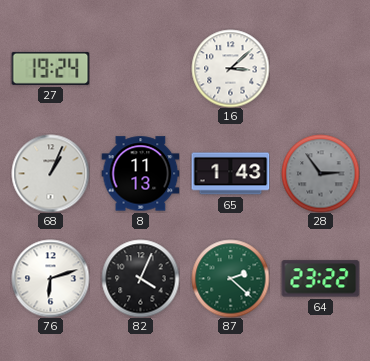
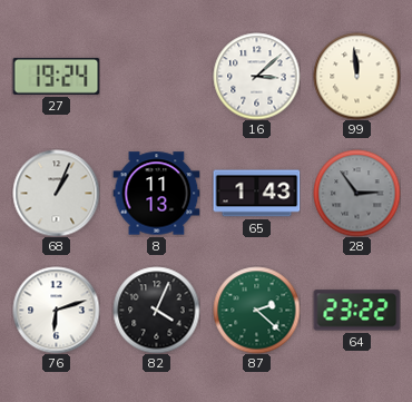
99: none -> 11:59
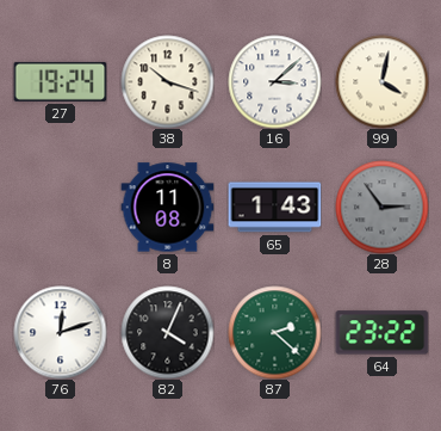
38: none -> 10:18
99: 11:59 -> 4:02
68: 1:04 -> none
8: 11:13 -> 11:08
76: 6:12 -> 12:12
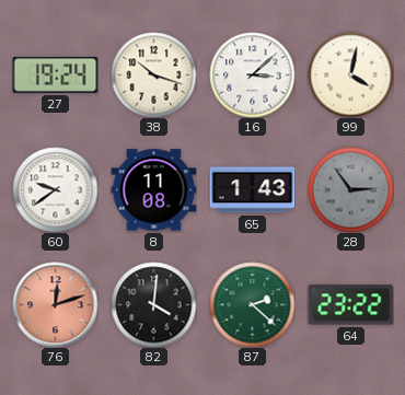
60: none -> 9:39
76 dial: white -> salmon
82: 4:04 -> 4:01
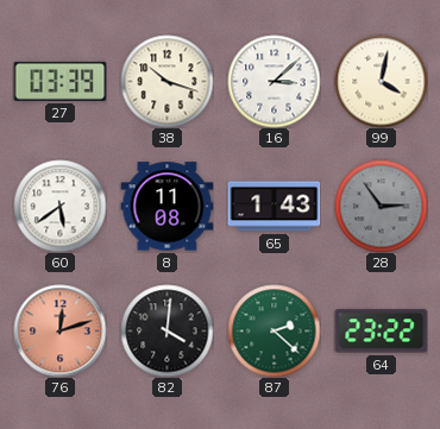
27: 19:24 -> 03:39
60: 9:39 -> 5:39
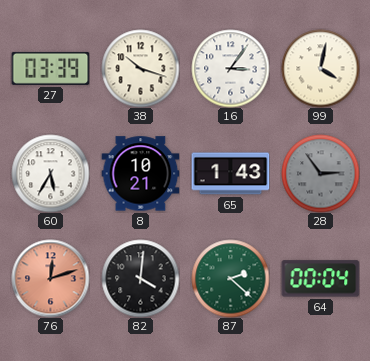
16: 3:08 -> 3:06
60: 5:39 -> 5:35
8: 11:08 -> 10:21
64: 23:22 -> 00:04
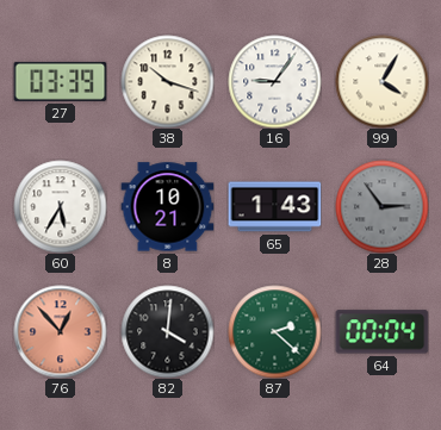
16: 3:06 -> 9:06
99: 4:02 -> 4:05
76: 12:12 -> 12:53
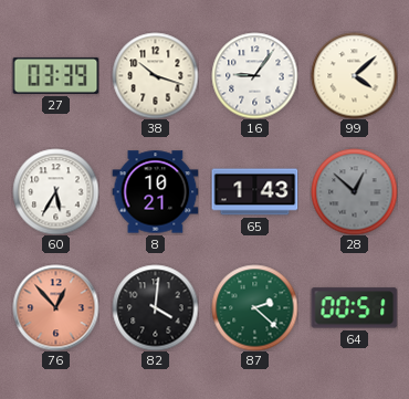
99: 4:05 -> 4:08
28: 2:54 -> 12:52
64: 00:04 -> 00:51
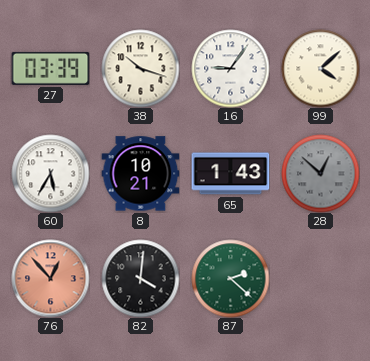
64: 00:51 -> none
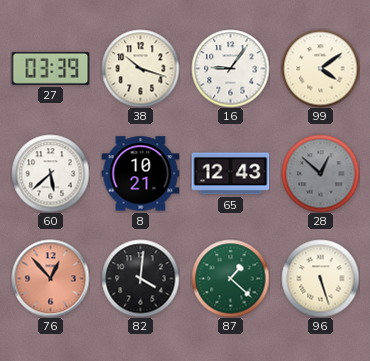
99: 4:08 -> 4:09
60: 5:35 -> 5:38
65: 1:43 -> 12:43
87: 2:22 -> 1:22
96: none -> 5:27
